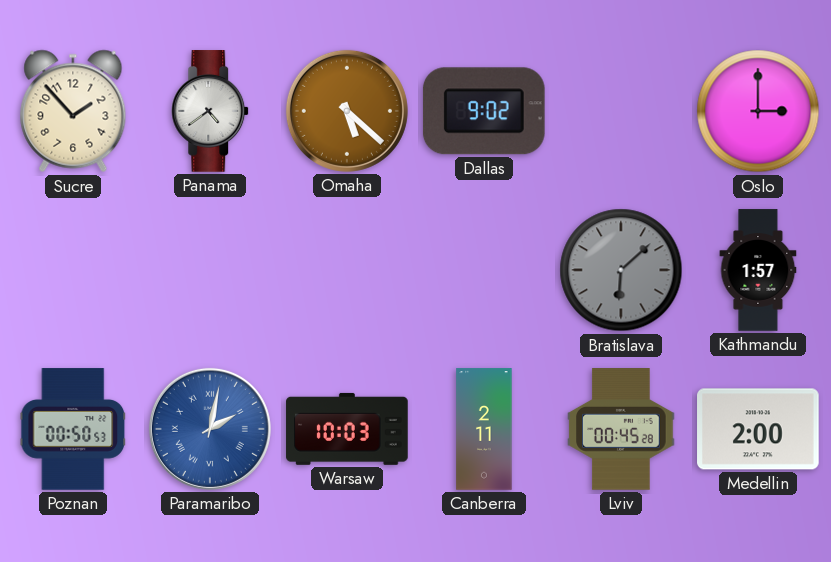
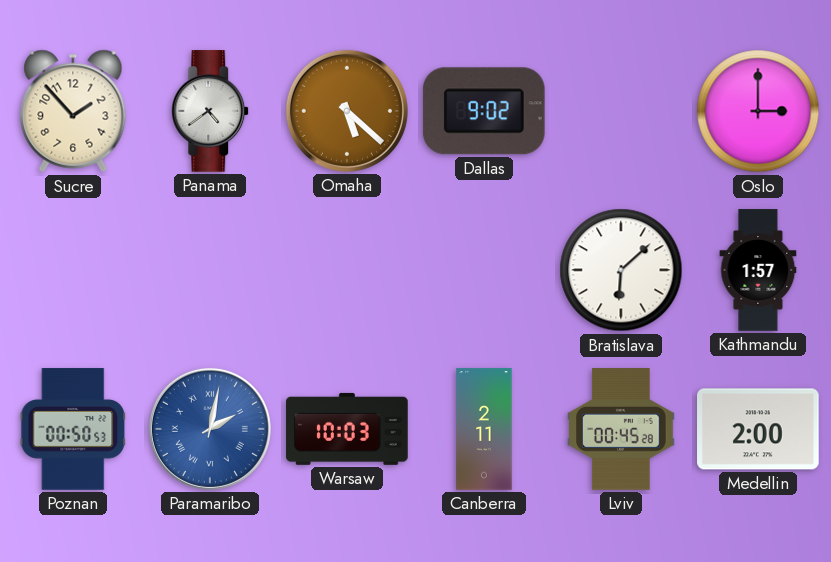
Bratislava dial: grey -> white
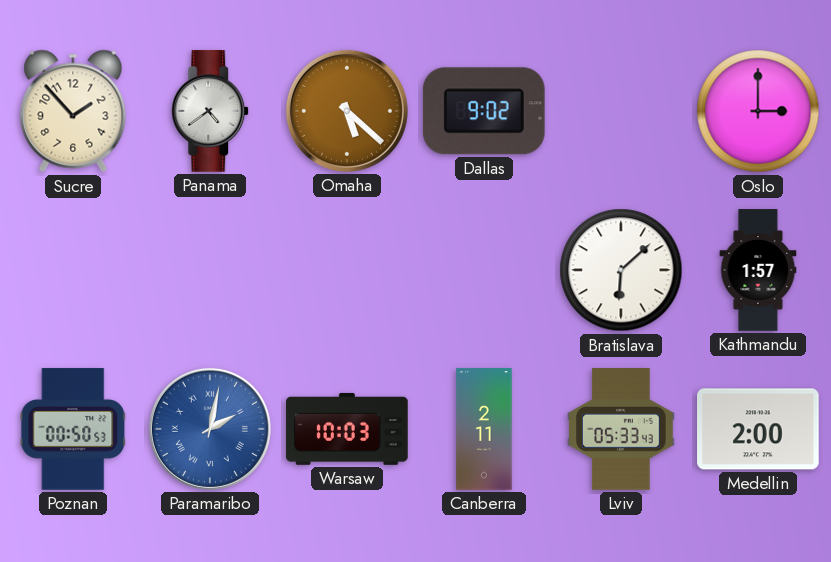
Lviv: 00:45 -> 05:33
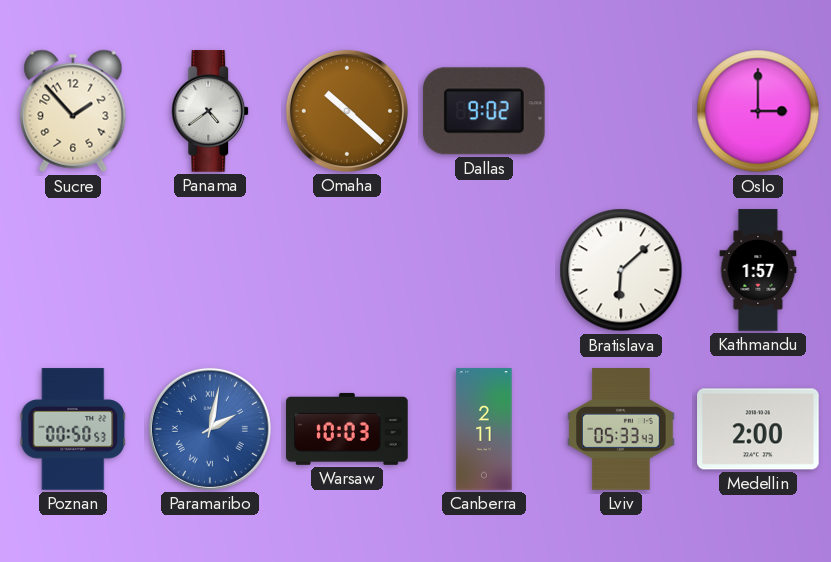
Omaha: 5:22 -> 10:22
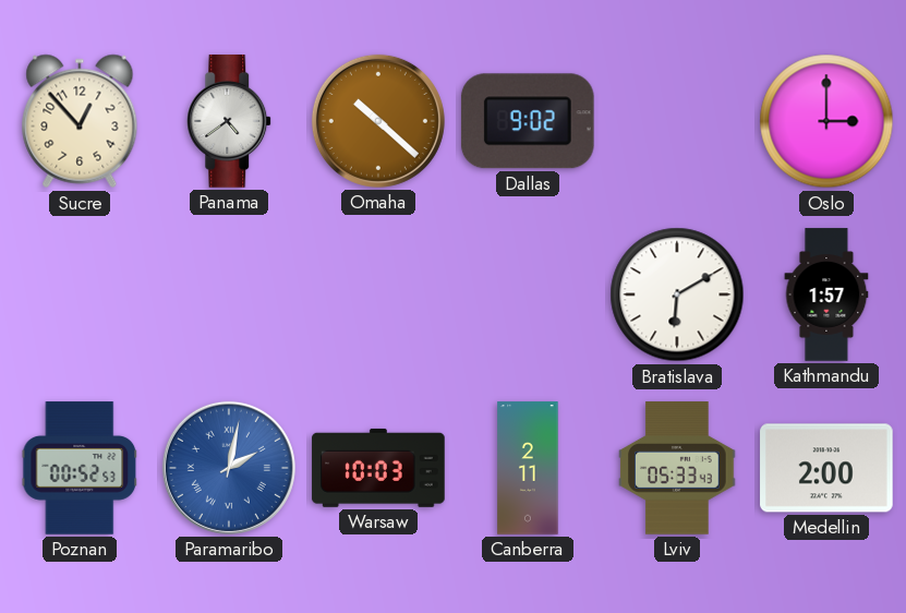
Sucre: 1:53 -> 12:53
Bratislava: 6:08 -> 6:10
Poznan: 00:50 -> 00:52
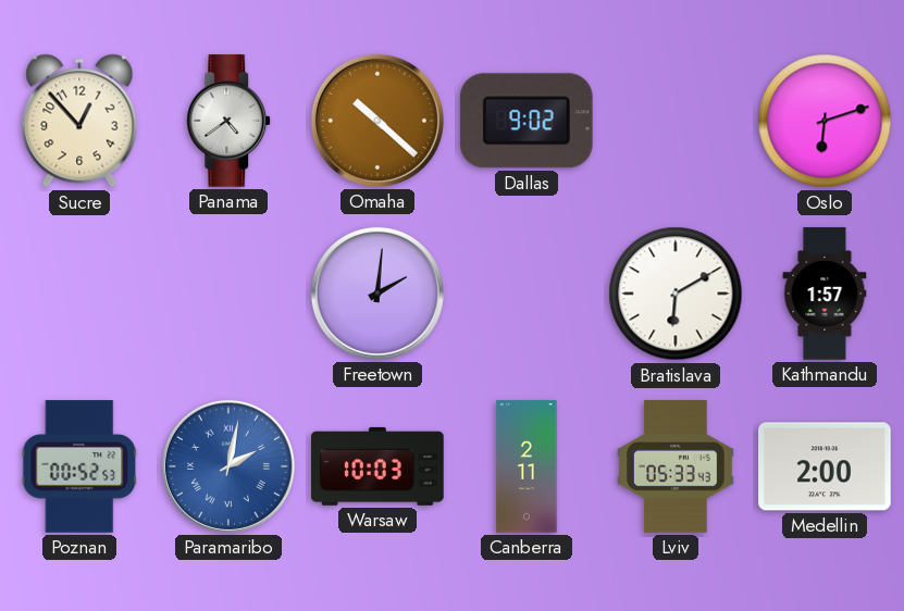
Oslo: 3:00 -> 6:12
Freetown: none -> 2:01
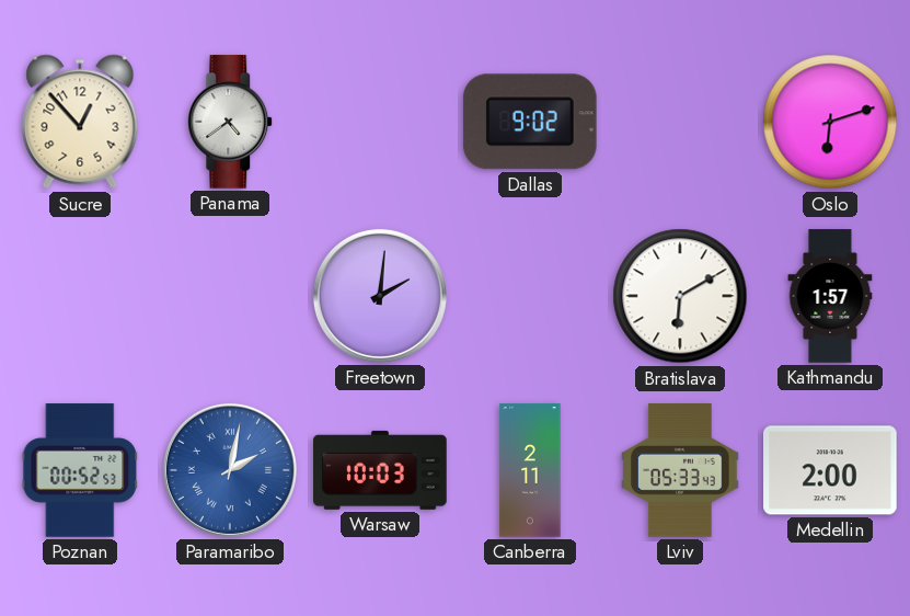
Omaha: 10:22 -> none
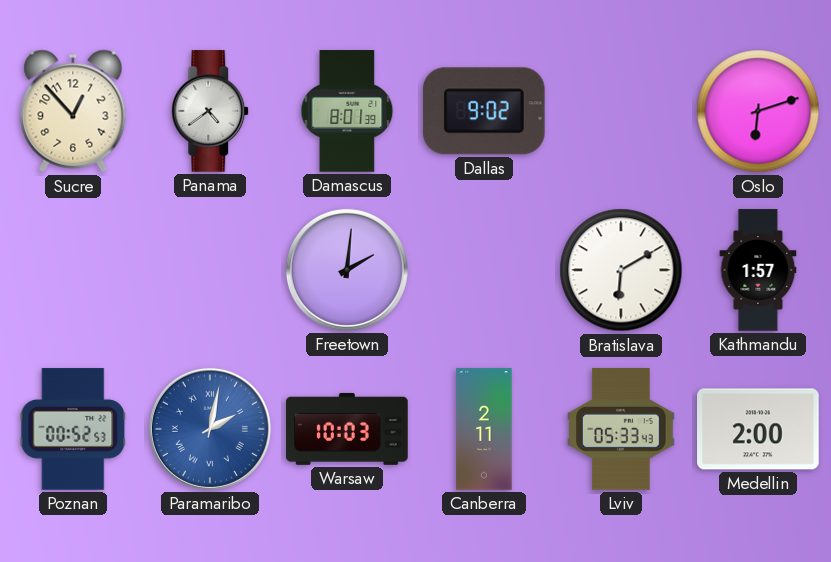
Damascus: none -> 8:01
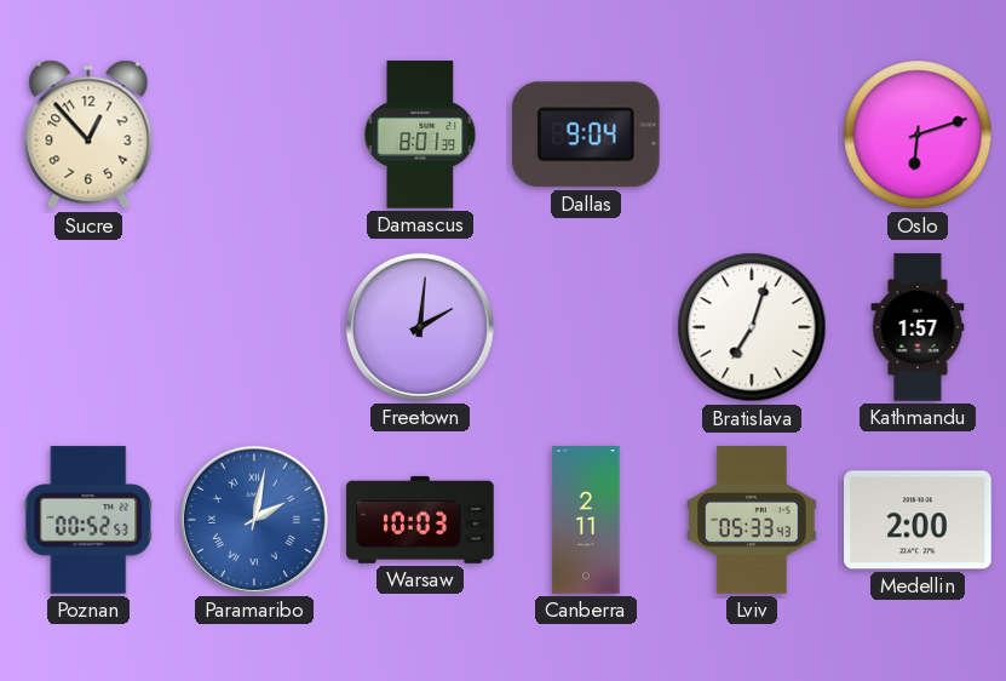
Panama: 4:39 -> none
Dallas: 9:02 -> 9:04
Bratislava: 6:10 -> 7:03
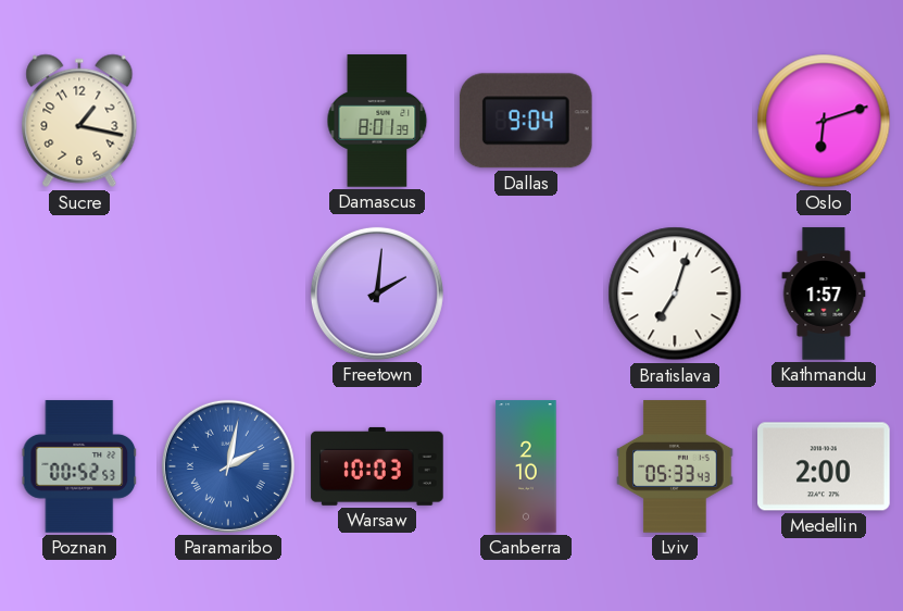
Sucre: 12:53 -> 1:17
Canberra: 2:11 -> 2:10
